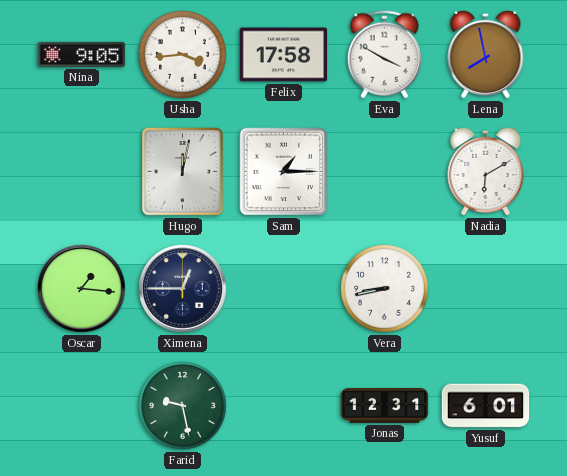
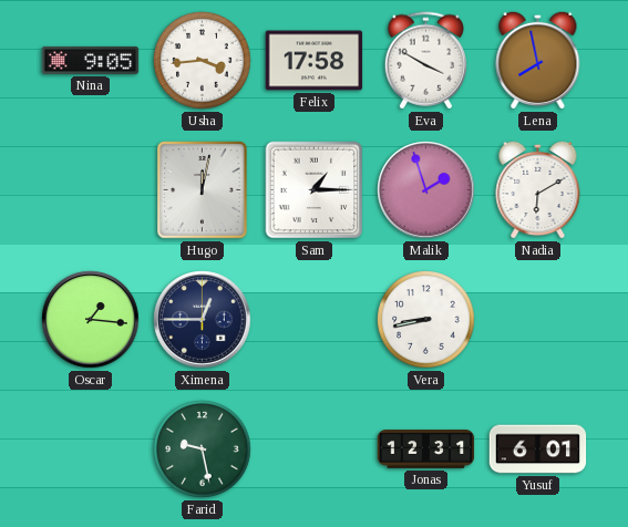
Malik: none -> 1:57
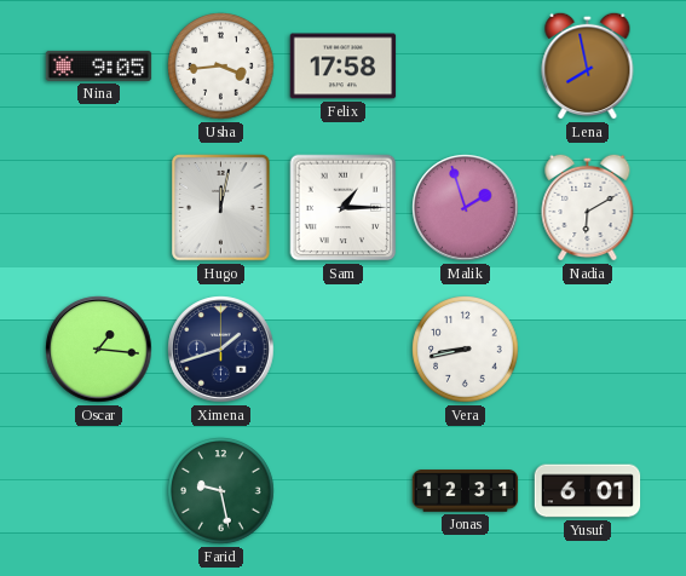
Eva: 3:50 -> none
Ximena: 12:45 -> 1:42
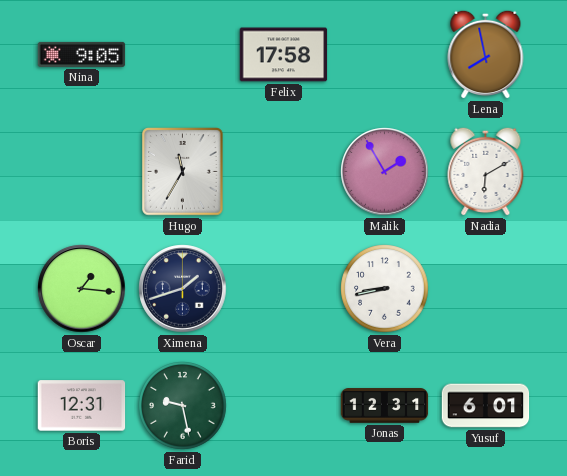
Usha: 3:44 -> none
Hugo: 12:02 -> 11:35
Sam: 1:15 -> none
Malik: 1:57 -> 1:55
Boris: none -> 12:31
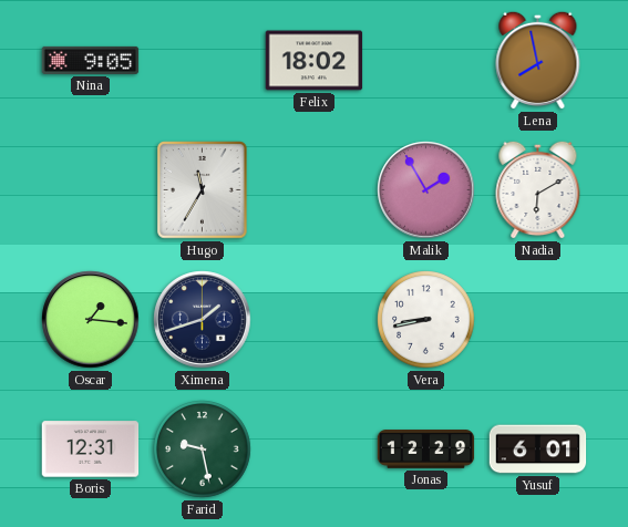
Felix: 17:58 -> 18:02
Jonas: 12:31 -> 12:29
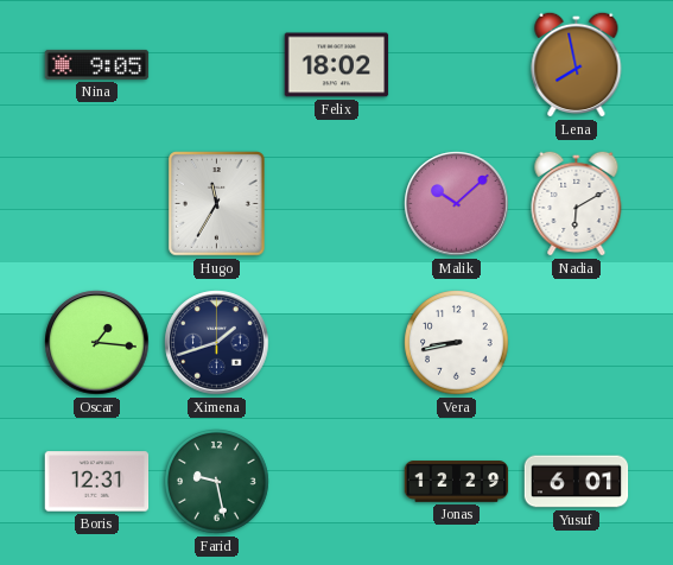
Malik: 1:55 -> 10:08
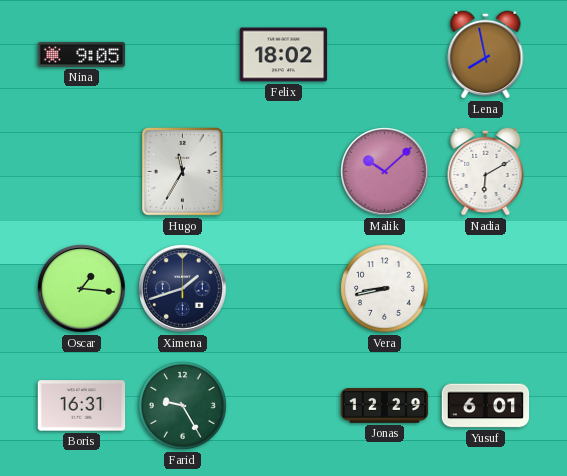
Boris: 12:31 -> 16:31
Farid: 9:28 -> 9:25
